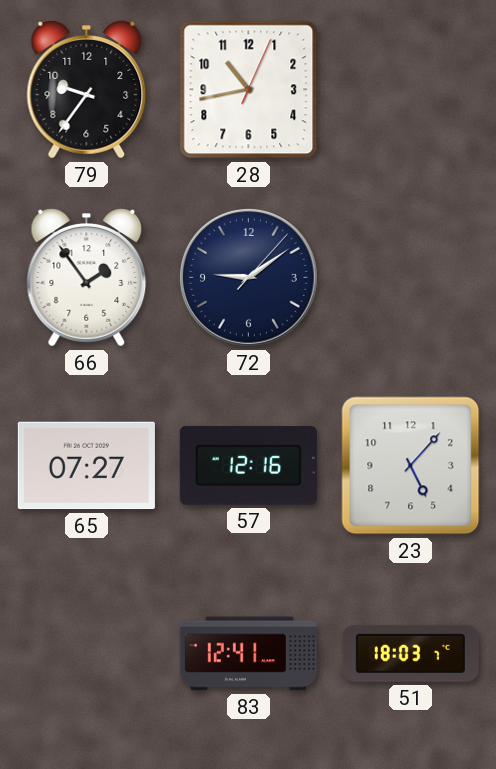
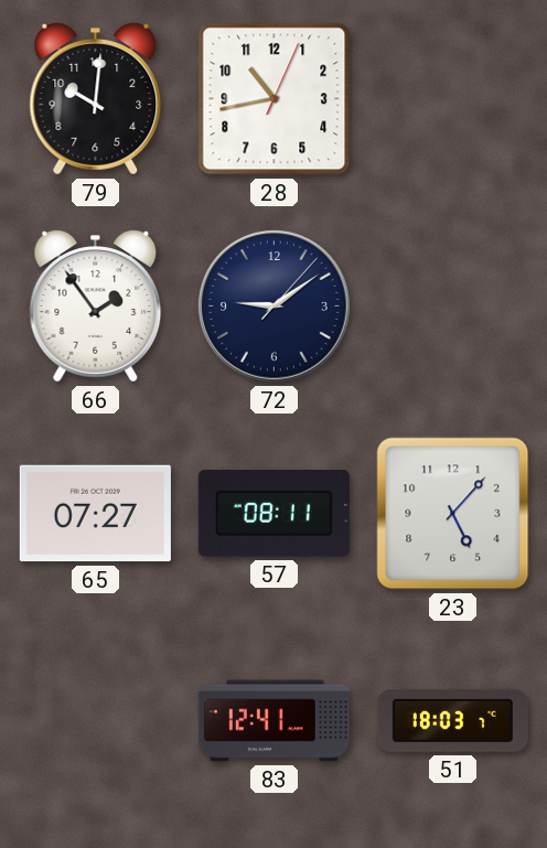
79: 9:36 -> 10:01
57: 12:16 -> 08:11
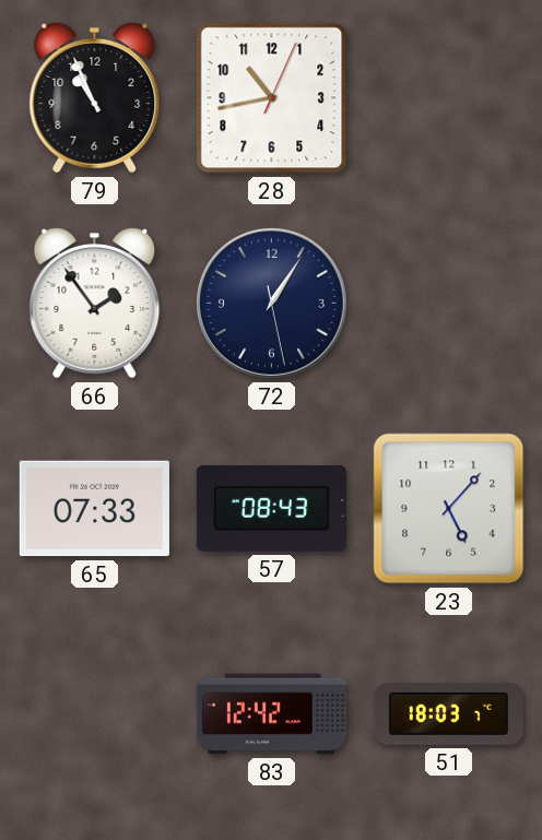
79: 10:01 -> 10:56
72: 9:09 -> 1:05
65: 07:27 -> 07:33
57: 08:11 -> 08:43
83: 12:41 -> 12:42
